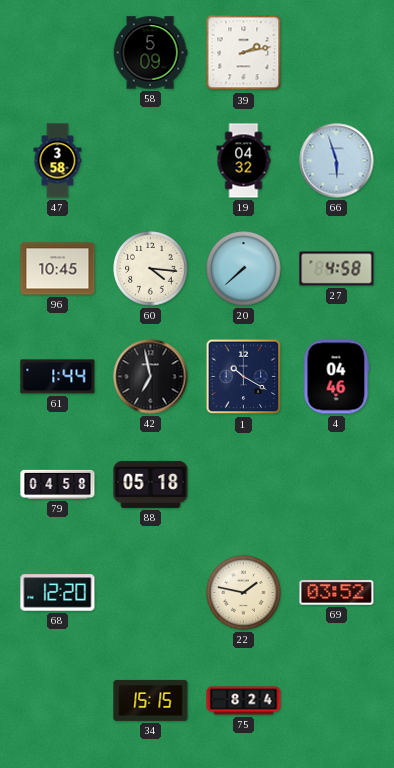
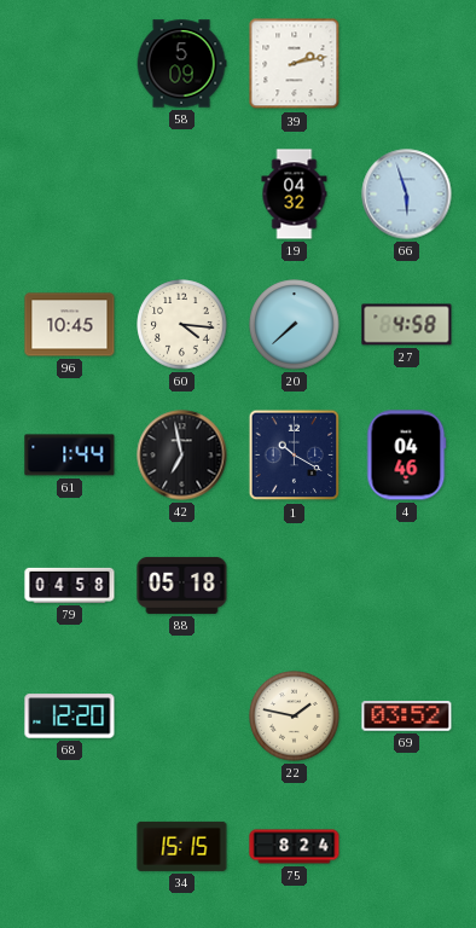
47: 3:58 -> none
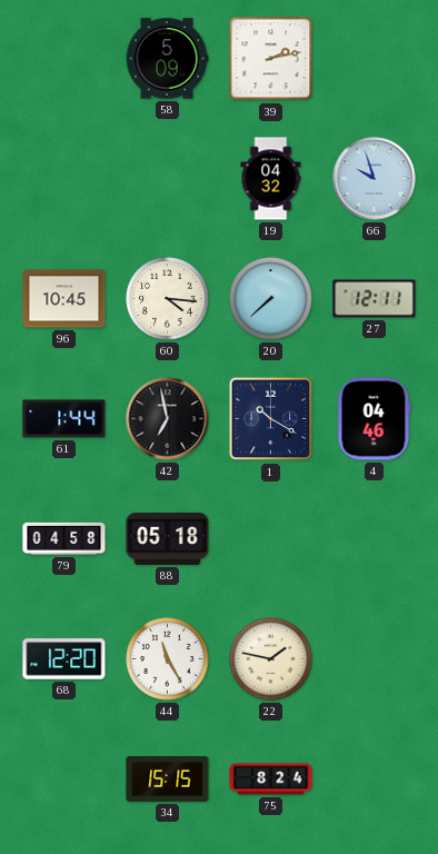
66: 5:57 -> 9:57
27: 4:58 -> 12:11
44: none -> 11:25
69: 03:52 -> none
